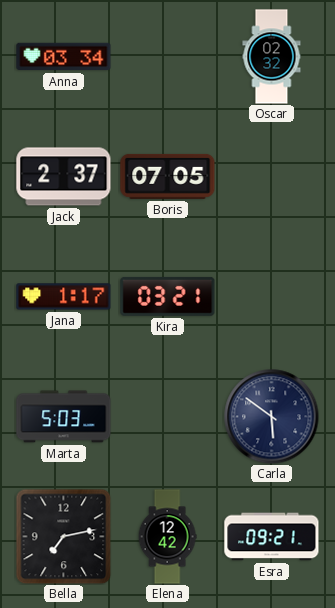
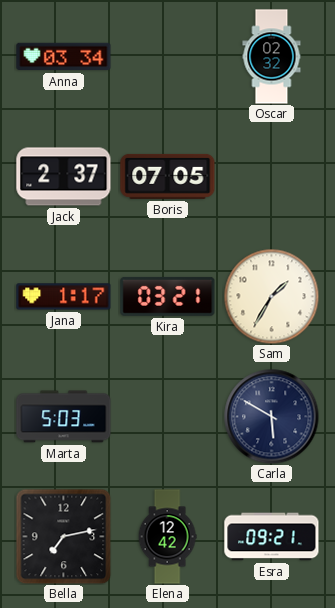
Sam: none -> 1:35
Carla: 5:51 -> 5:50
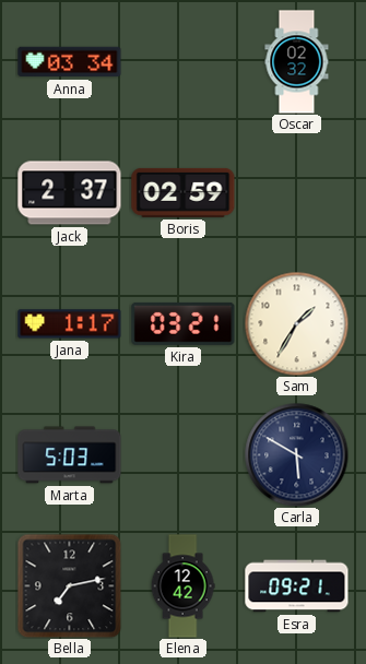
Boris: 07:05 -> 02:59
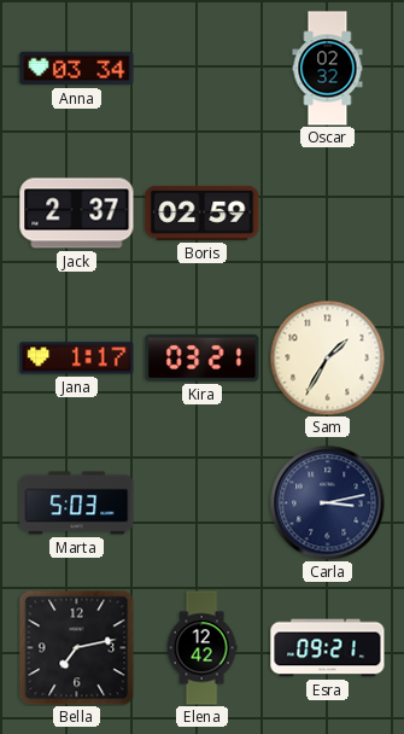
Carla: 5:50 -> 3:13
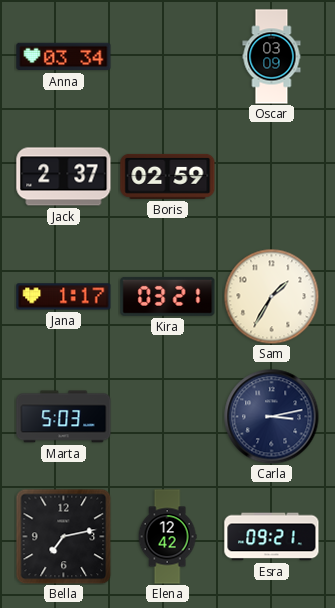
Oscar: 02:32 -> 03:09
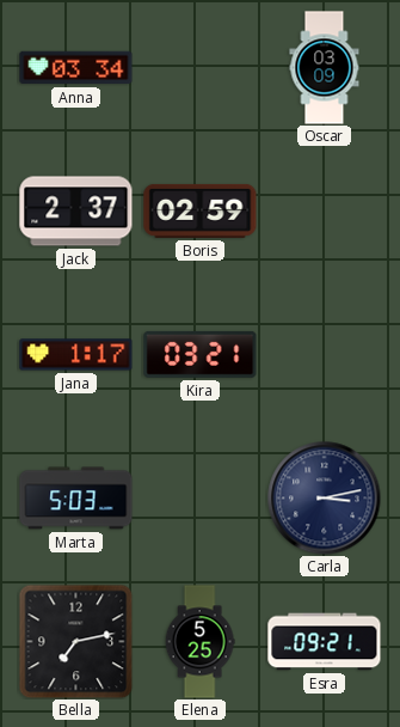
Sam: 1:35 -> none
Elena: 12:42 -> 5:25
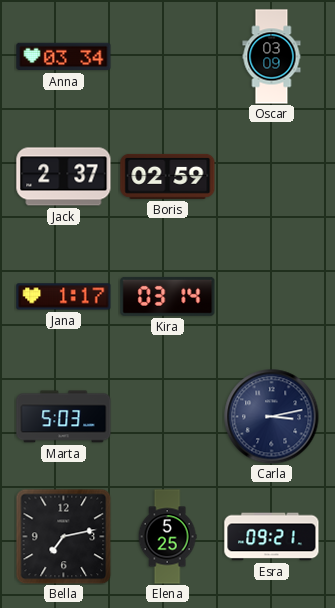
Kira: 03:21 -> 03:14
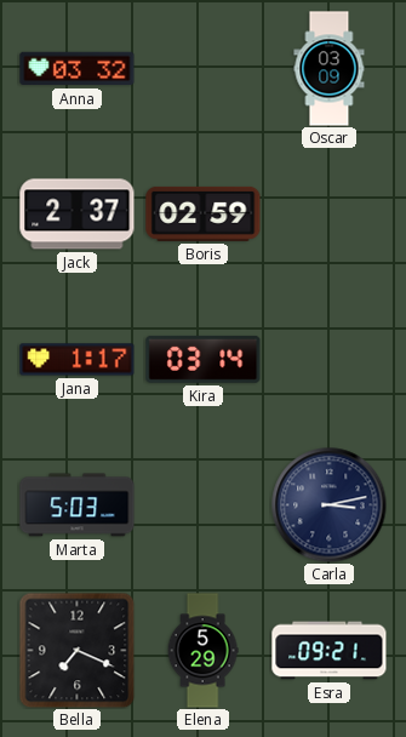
Anna: 03:34 -> 03:32
Bella: 7:13 -> 7:19
Elena: 5:25 -> 5:29
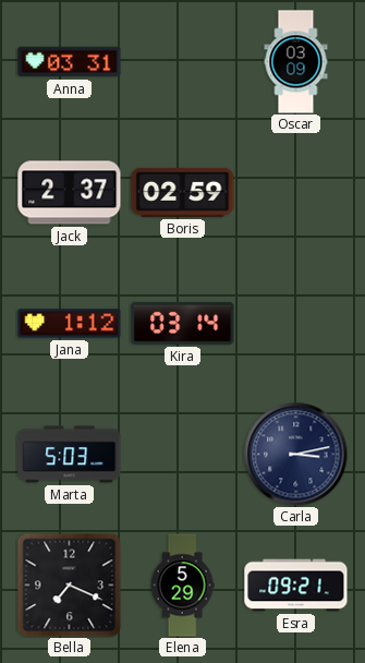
Anna: 03:32 -> 03:31
Jana: 1:17 -> 1:12
